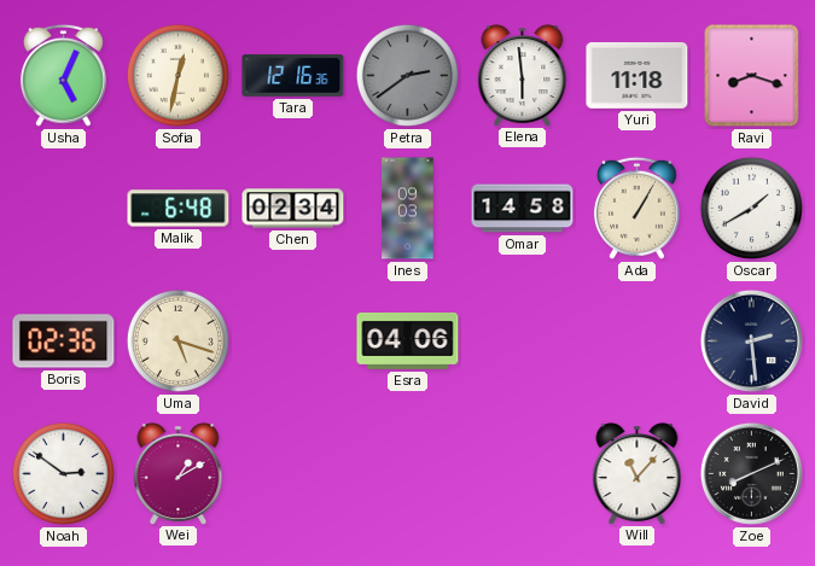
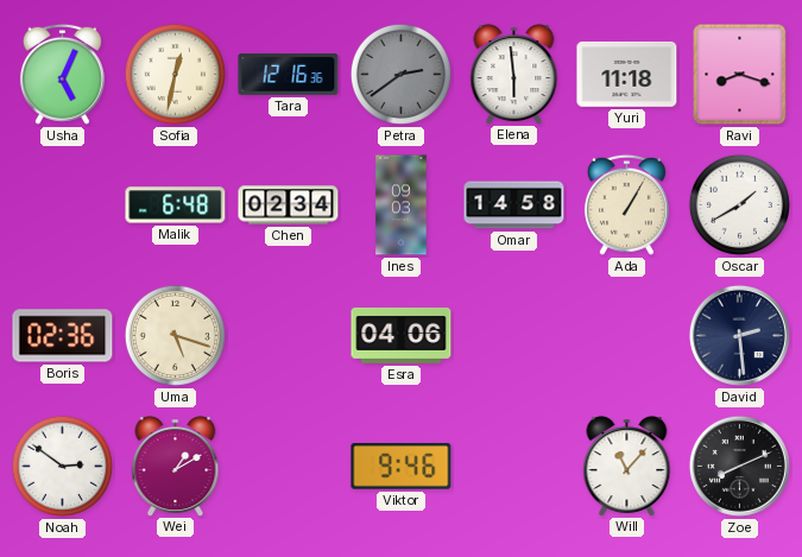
Viktor: none -> 9:46
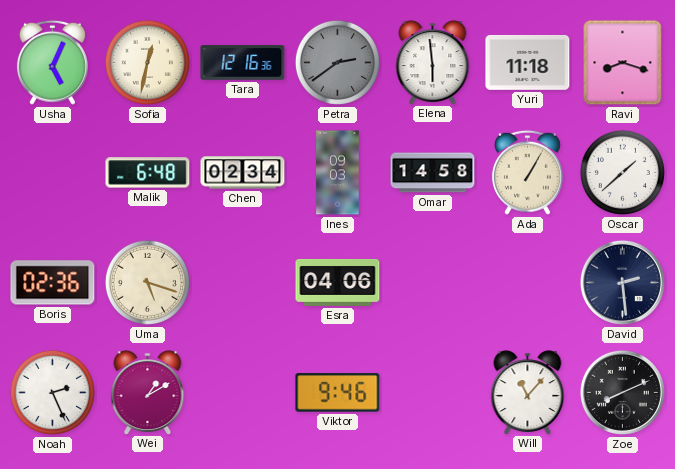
Oscar: 1:40 -> 1:38
Noah: 2:51 -> 2:26
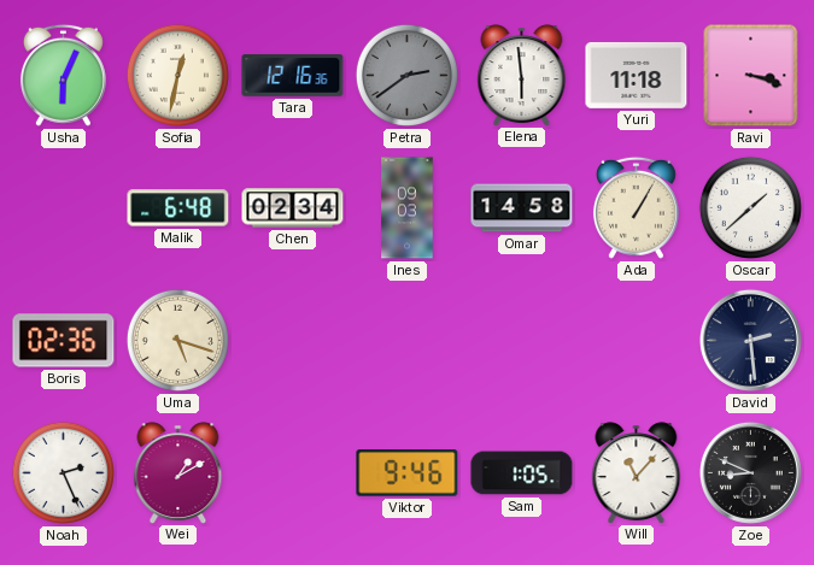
Usha: 5:04 -> 6:04
Ravi: 8:18 -> 3:18
Esra: 04:06 -> none
Sam: none -> 1:05
Zoe: 8:11 -> 8:49
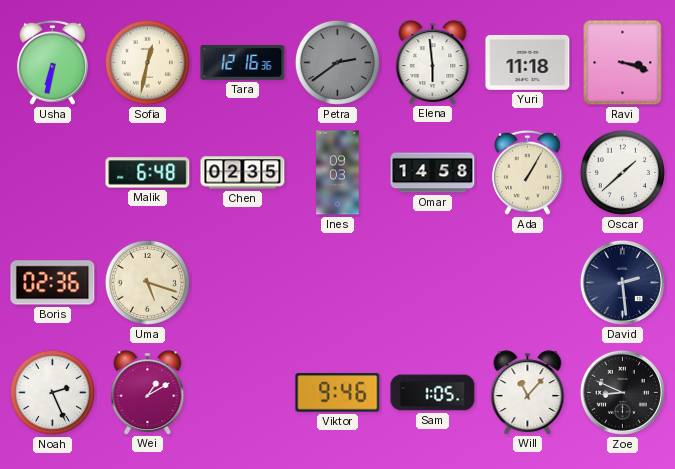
Usha: 6:04 -> 6:32
Chen: 02:34 -> 02:35
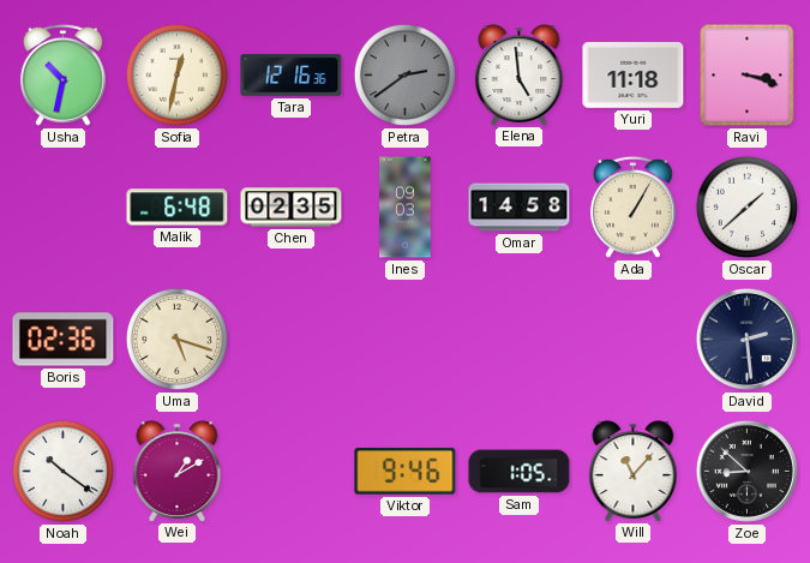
Usha: 6:32 -> 10:32
Elena: 5:59 -> 4:59
Noah: 2:26 -> 10:21
Zoe: 8:49 -> 8:52
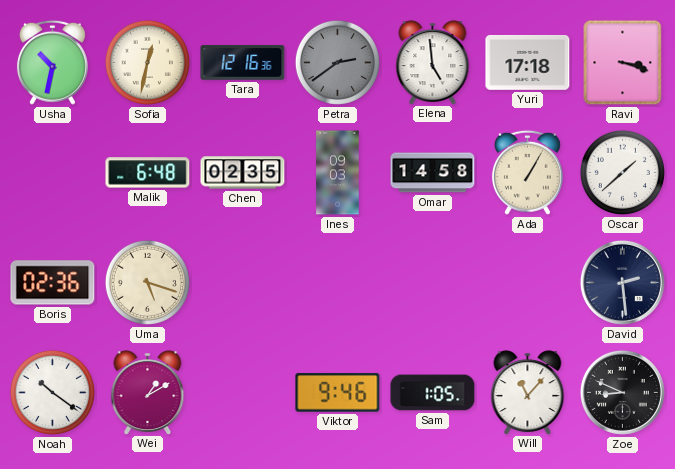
Yuri: 11:18 -> 17:18
Zoe: 8:52 -> 8:49
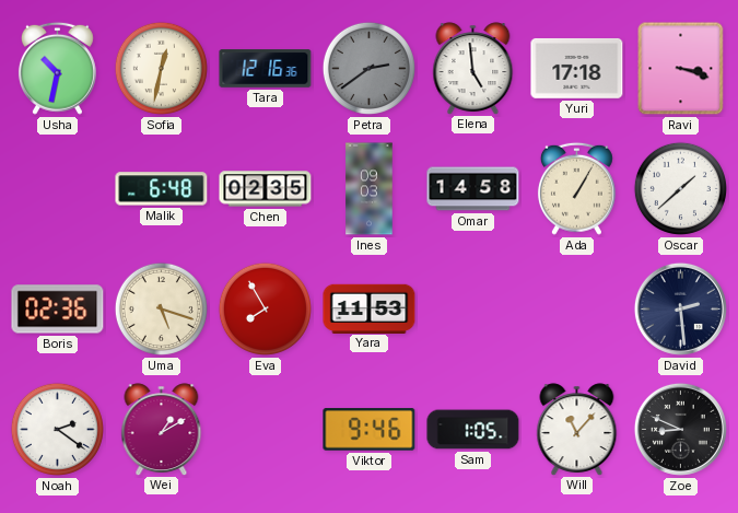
Eva: none -> 7:55
Yara: none -> 11:53
Noah: 10:21 -> 2:21
